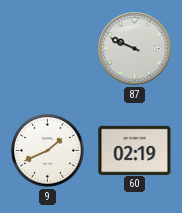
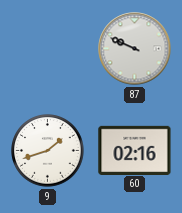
9: 1:41 -> 1:42
60: 02:19 -> 02:16
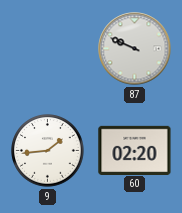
9: 1:42 -> 1:44
60: 02:16 -> 02:20
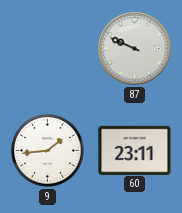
60: 02:20 -> 23:11
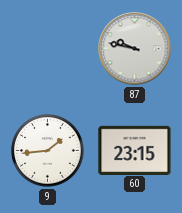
87: 9:49 -> 9:47
60: 23:11 -> 23:15
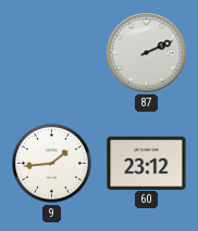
87: 9:47 -> 2:11
60: 23:15 -> 23:12
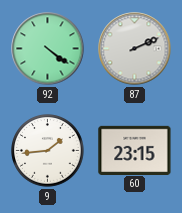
92: none -> 4:21
60: 23:12 -> 23:15
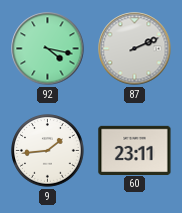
92: 4:21 -> 4:17
60: 23:15 -> 23:11
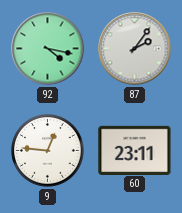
87: 2:11 -> 2:06
9: 1:44 -> 12:46
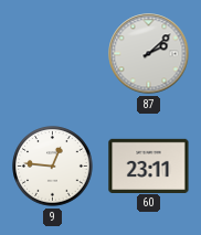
92: 4:17 -> none
87: 2:06 -> 2:08
